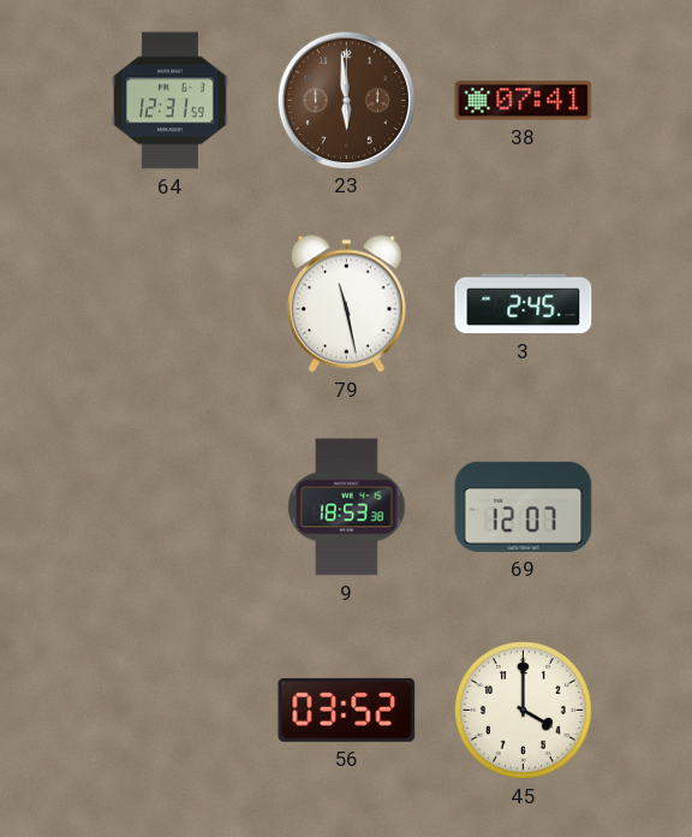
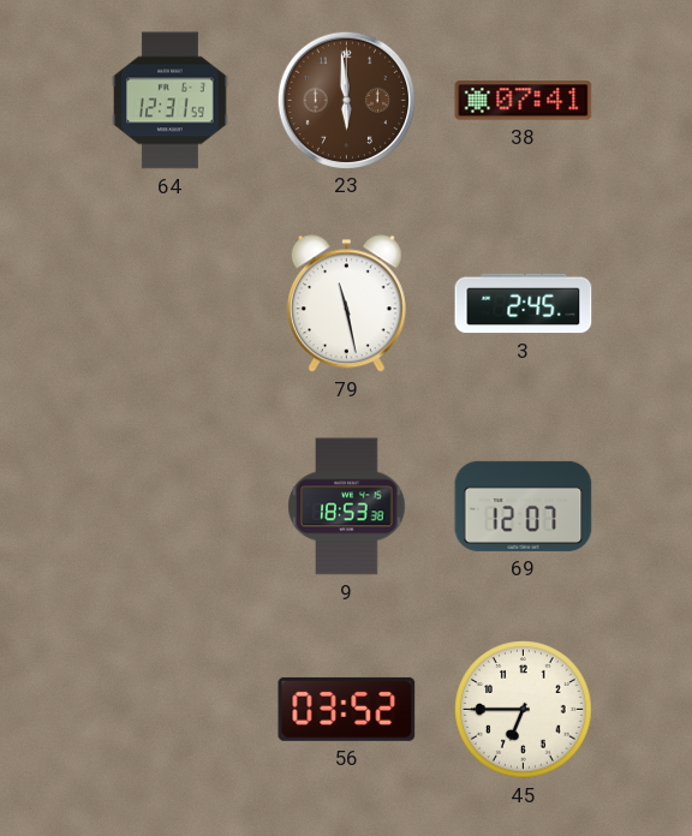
45: 4:00 -> 6:45
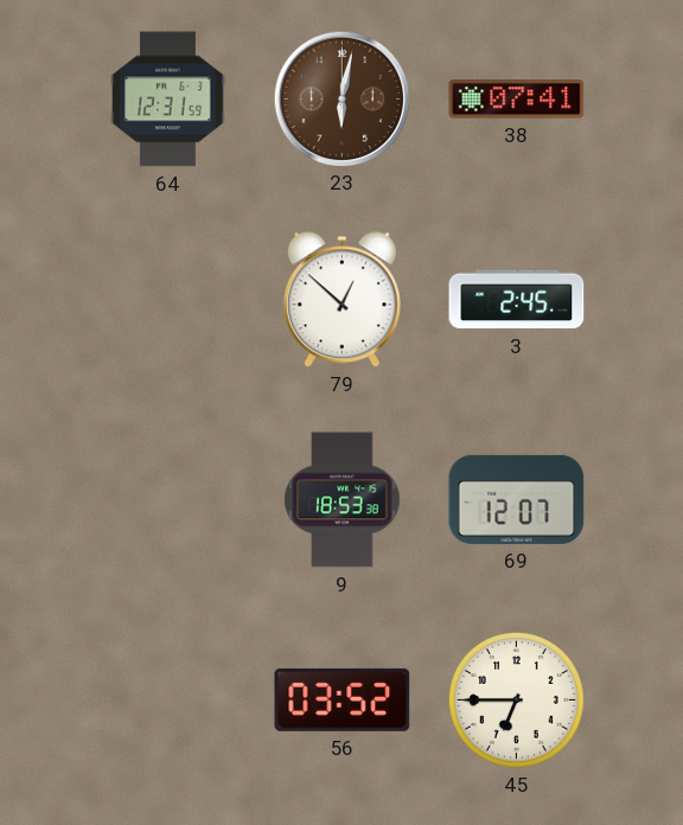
23: 5:59 -> 6:02
79: 11:28 -> 12:52
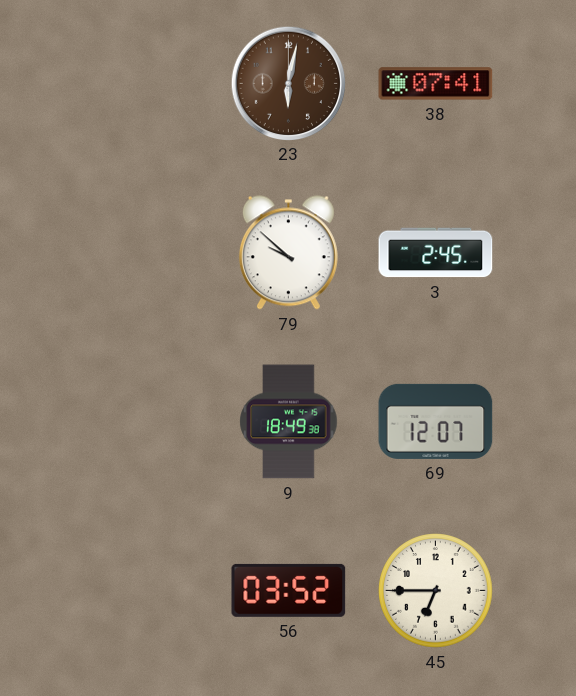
64: 12:31 -> none
79: 12:52 -> 9:52
9: 18:53 -> 18:49
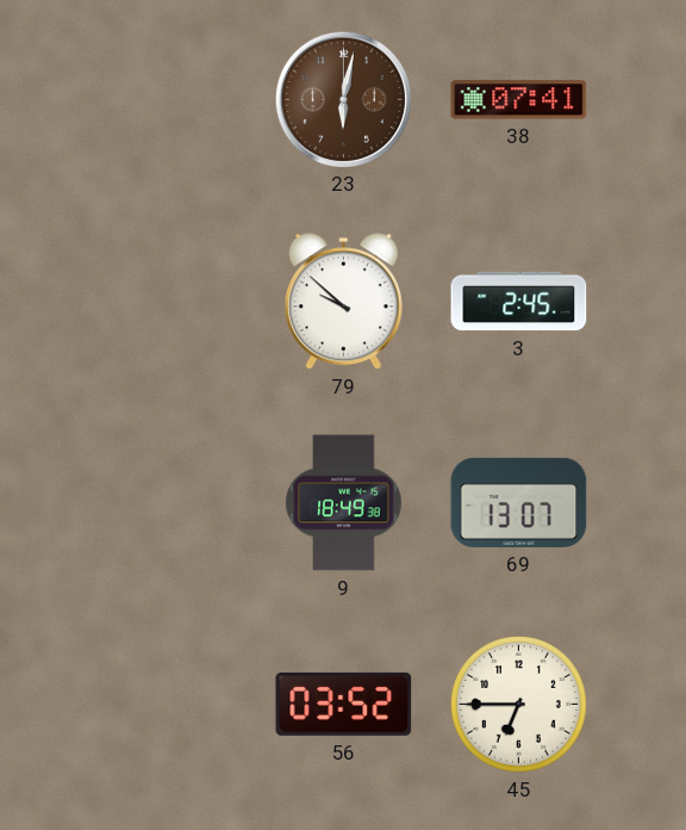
69: 12:07 -> 13:07
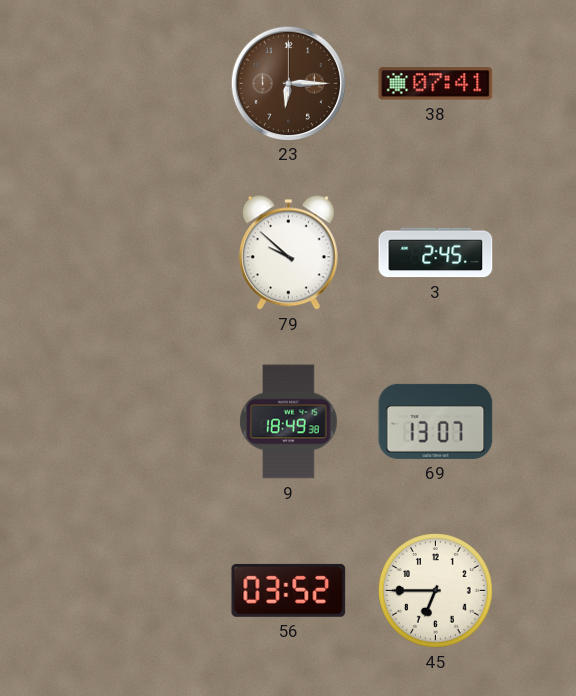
23: 6:02 -> 6:15
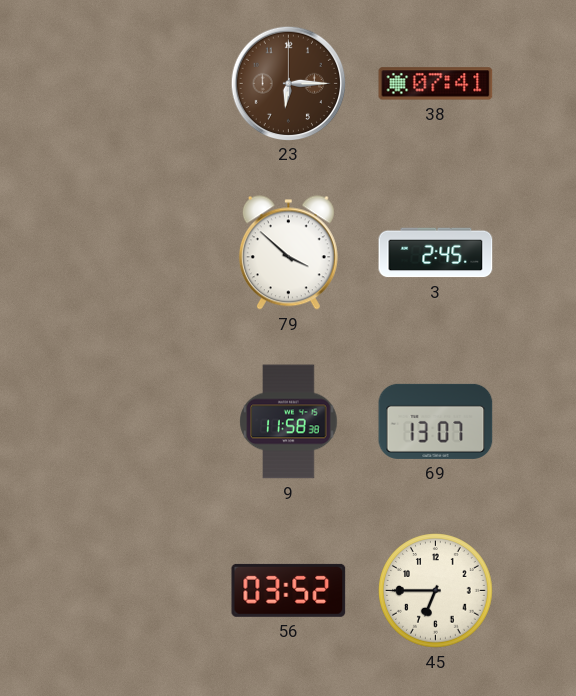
79: 9:52 -> 3:52
9: 18:49 -> 11:58
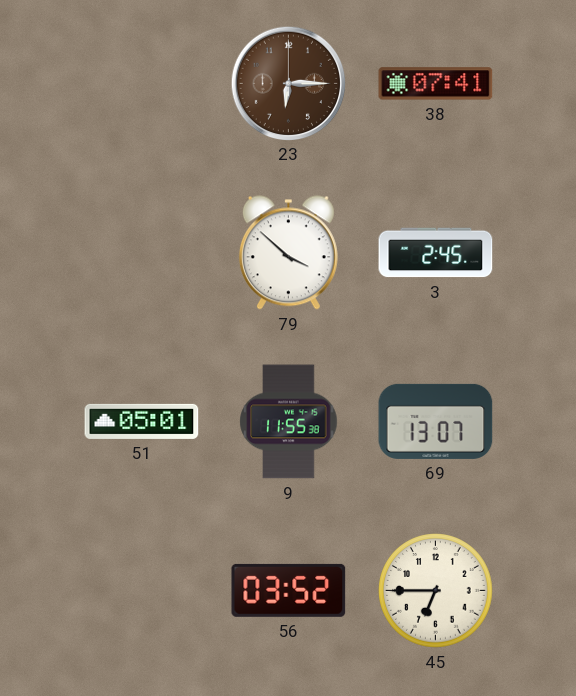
51: none -> 05:01
9: 11:58 -> 11:55
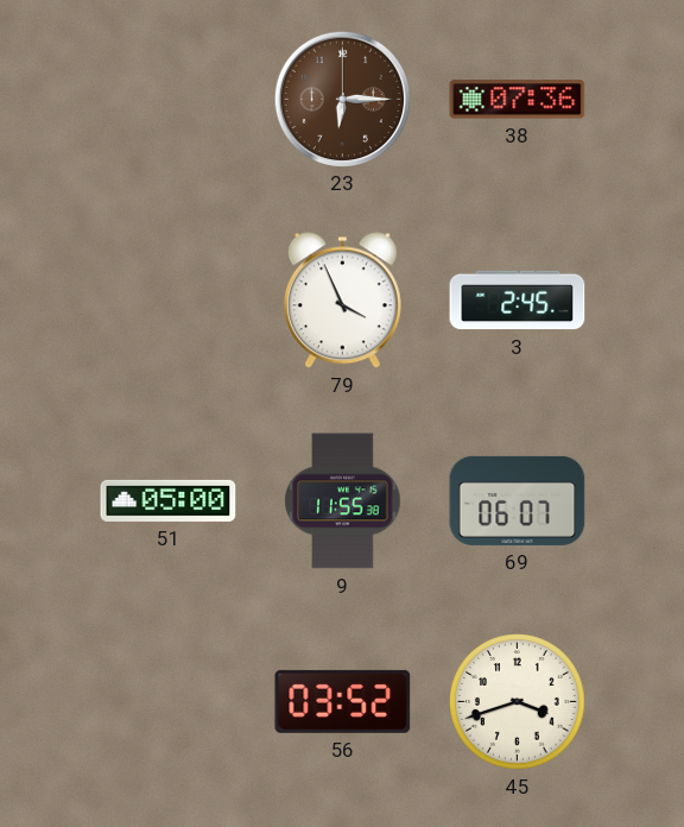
38: 07:41 -> 07:36
79: 3:52 -> 3:56
51: 05:01 -> 05:00
69: 13:07 -> 06:07
45: 6:45 -> 3:42
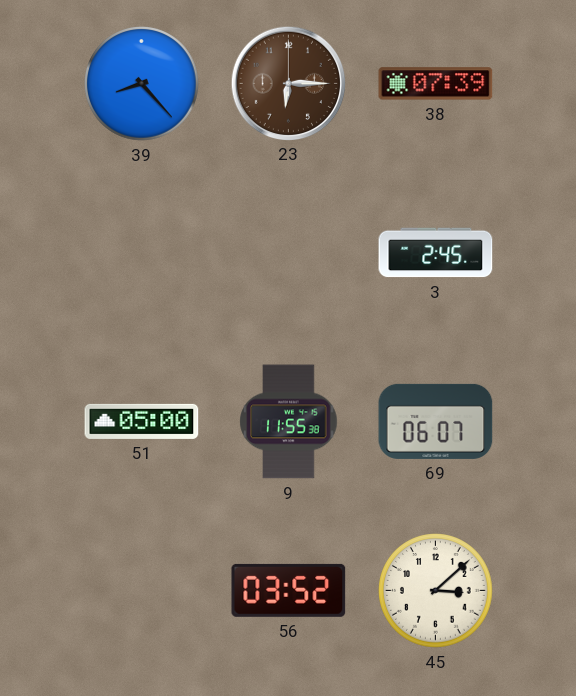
39: none -> 8:23
38: 07:36 -> 07:39
79: 3:56 -> none
45: 3:42 -> 3:08
